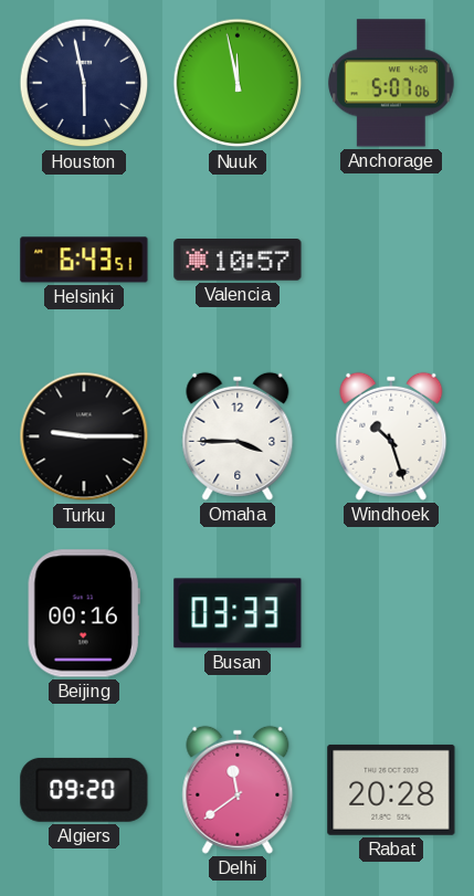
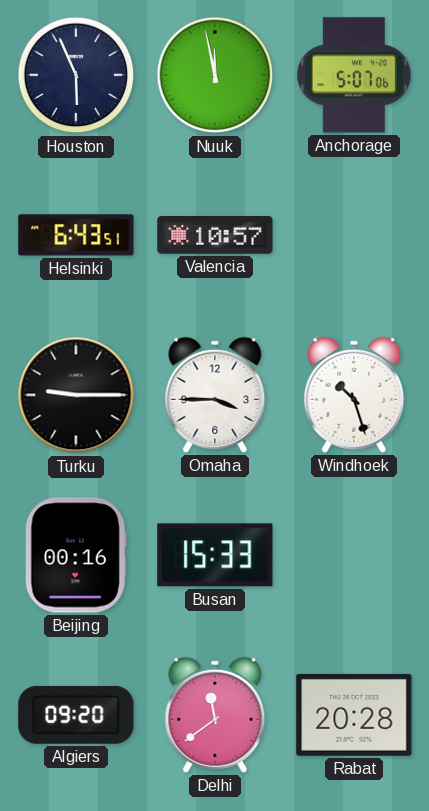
Houston: 5:58 -> 5:56
Busan: 03:33 -> 15:33
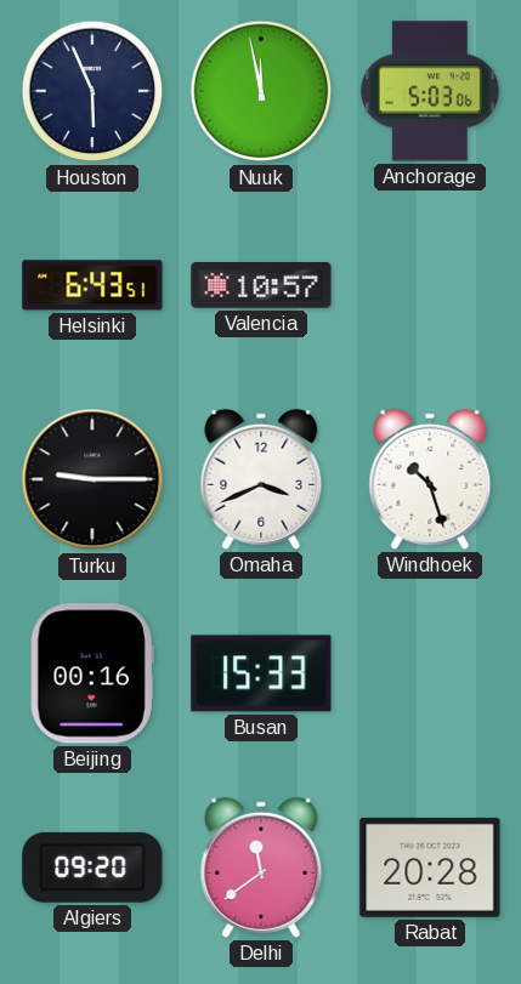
Anchorage: 5:07 -> 5:03
Omaha: 3:45 -> 3:41
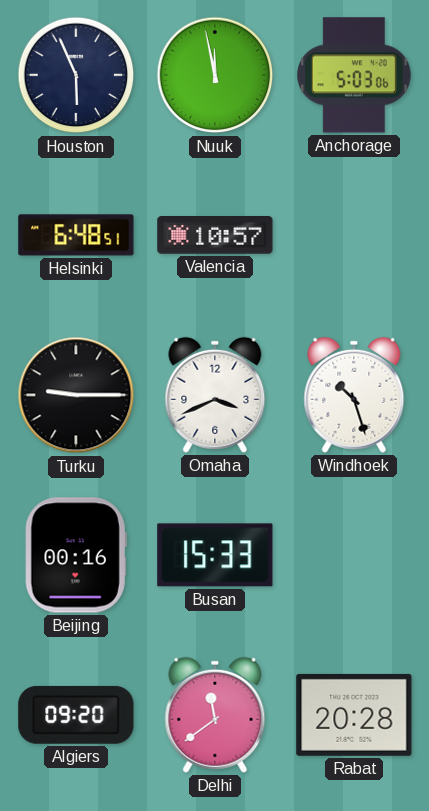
Helsinki: 6:43 -> 6:48
